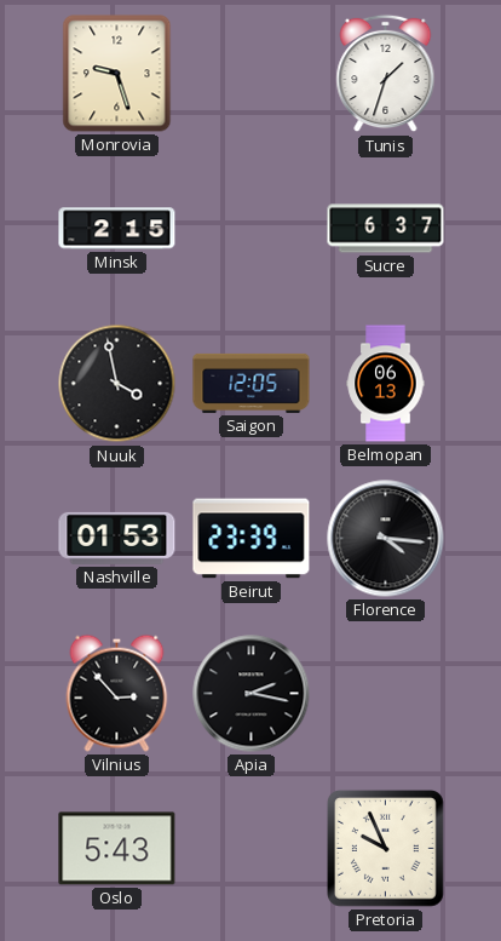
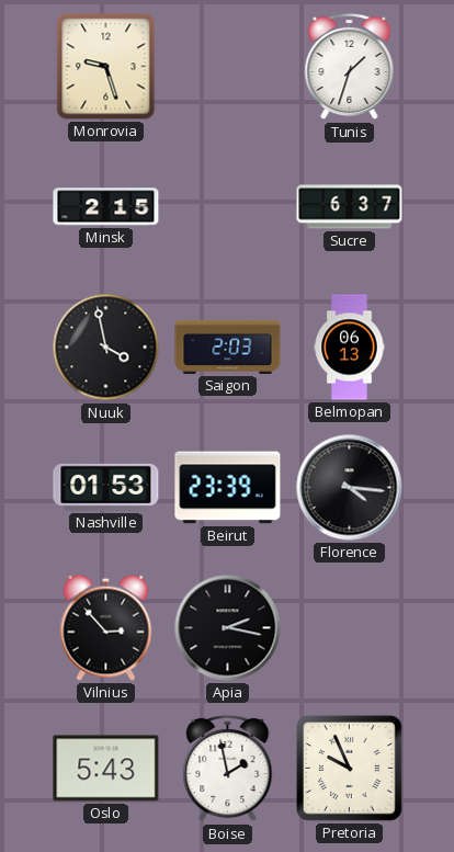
Saigon: 12:05 -> 2:03
Boise: none -> 1:58
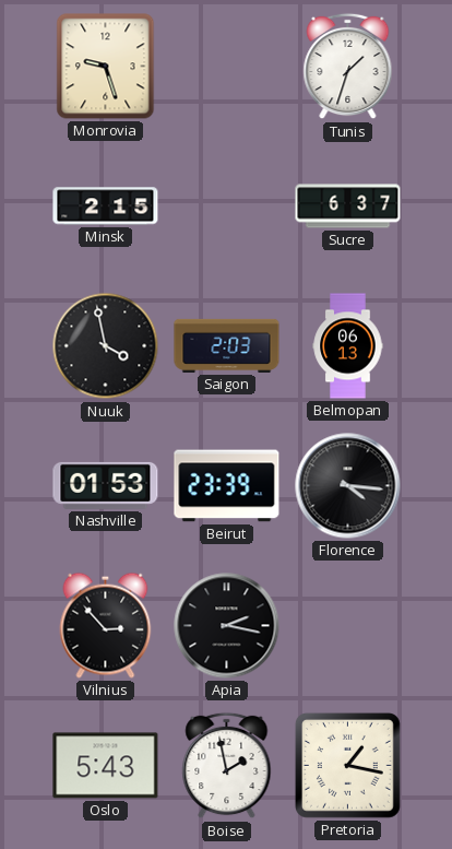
Pretoria: 9:56 -> 1:17
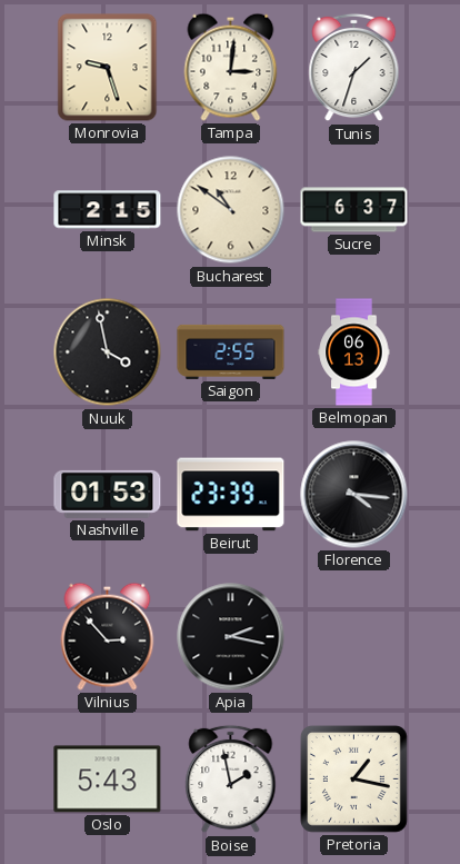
Tampa: none -> 3:01
Bucharest: none -> 10:51
Saigon: 2:03 -> 2:55
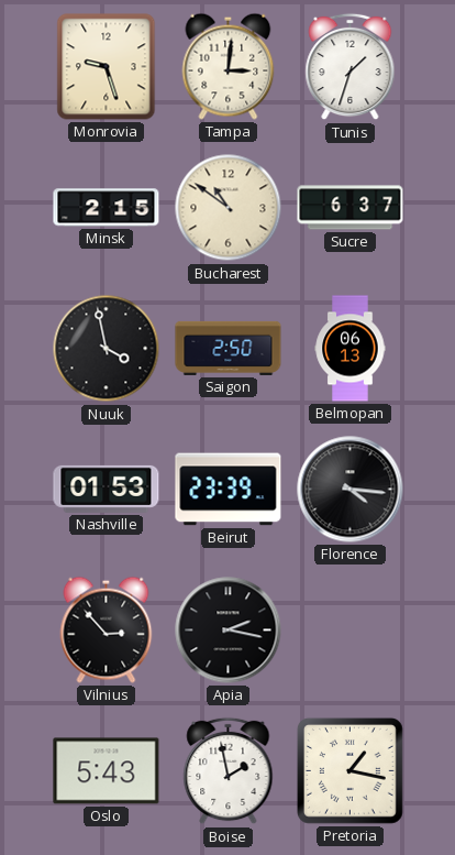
Saigon: 2:55 -> 2:50
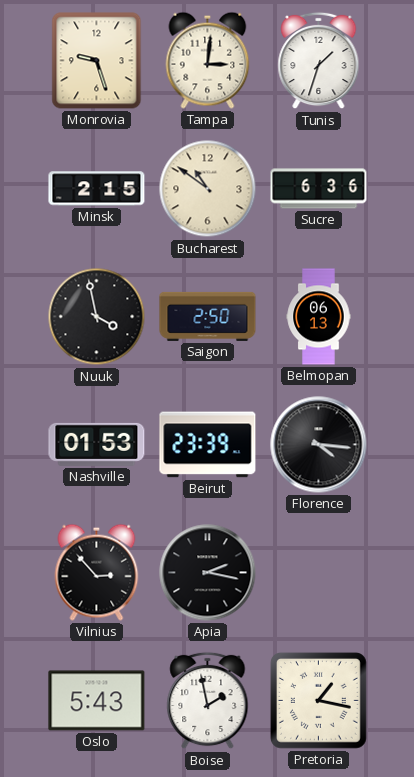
Sucre: 6:37 -> 6:36
